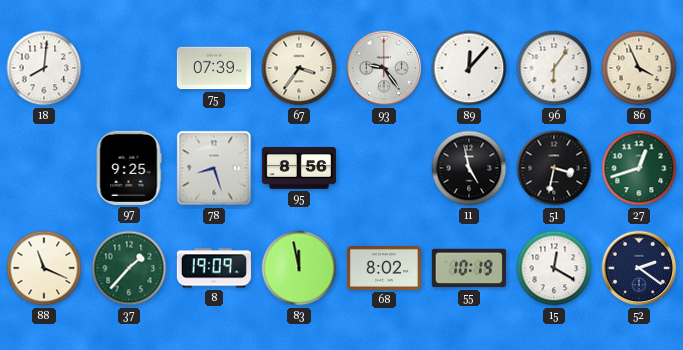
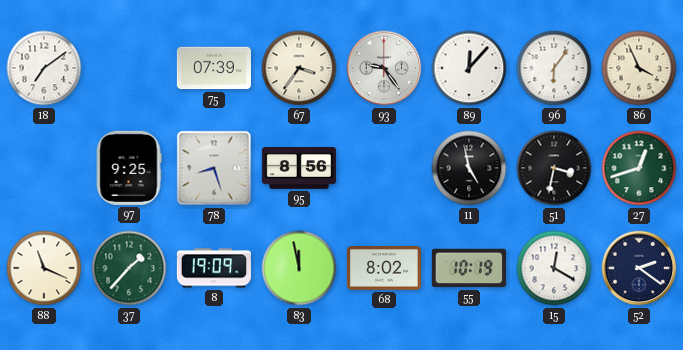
18: 8:01 -> 7:09
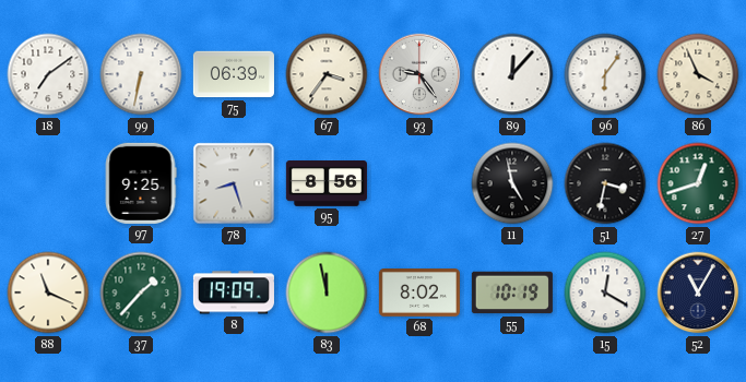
99: none -> 6:32
75: 07:39 -> 06:39
52: 2:21 -> 11:05
